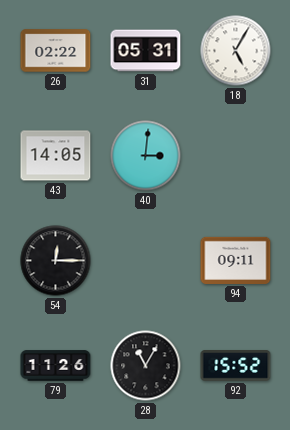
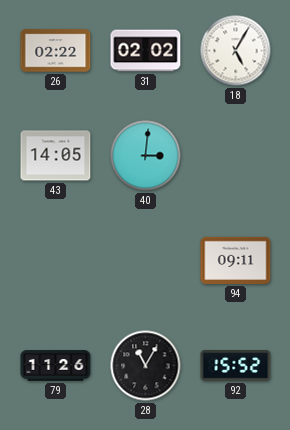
31: 05:31 -> 02:02
54: 12:15 -> none
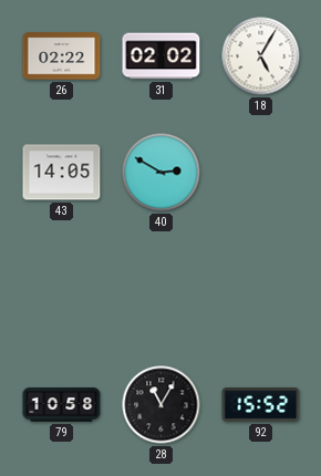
40: 3:01 -> 2:50
94: 09:11 -> none
79: 11:26 -> 10:58
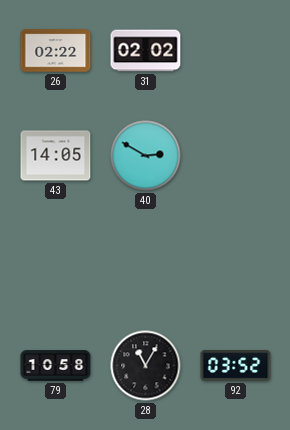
18: 5:05 -> none
92: 15:52 -> 03:52
